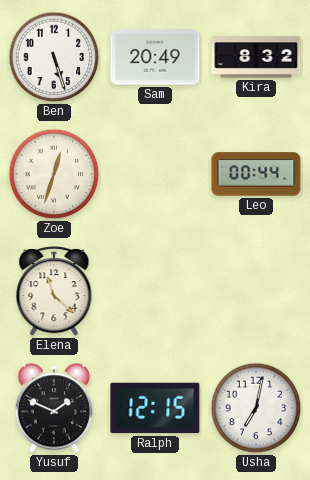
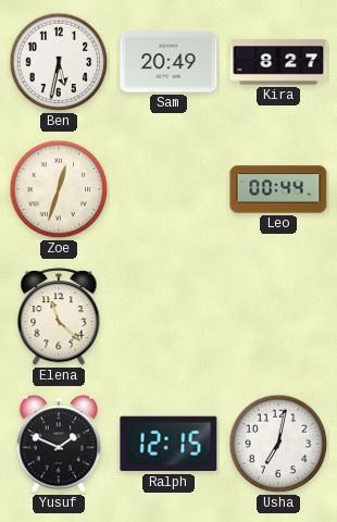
Ben: 5:27 -> 5:32
Kira: 8:32 -> 8:27
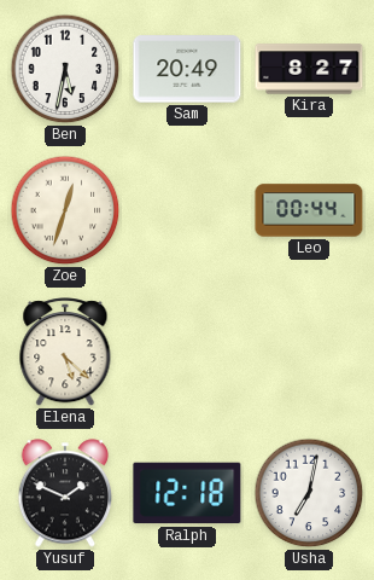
Elena: 11:22 -> 5:22
Ralph: 12:15 -> 12:18
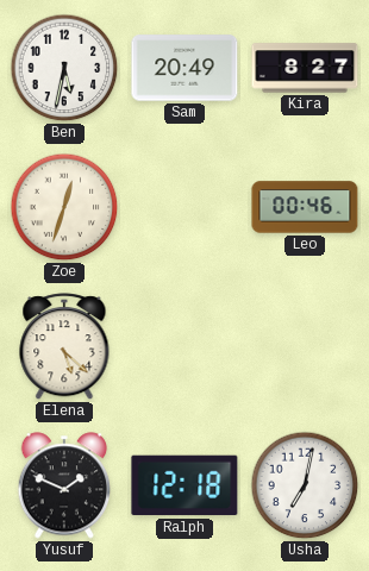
Leo: 00:44 -> 00:46
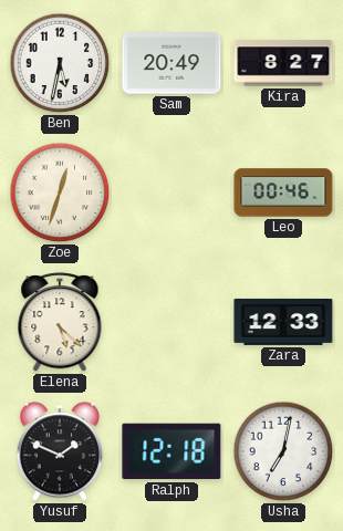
Zara: none -> 12:33
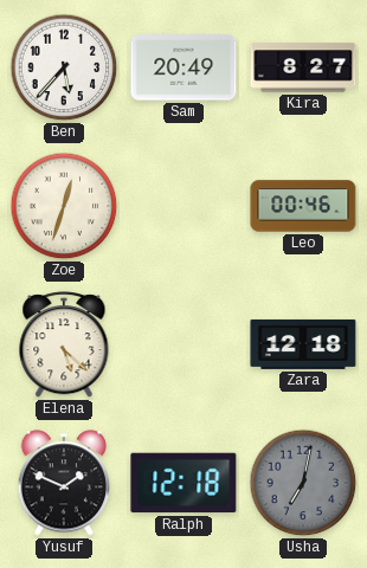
Ben: 5:32 -> 5:37
Zara: 12:33 -> 12:18
Usha dial: white -> grey
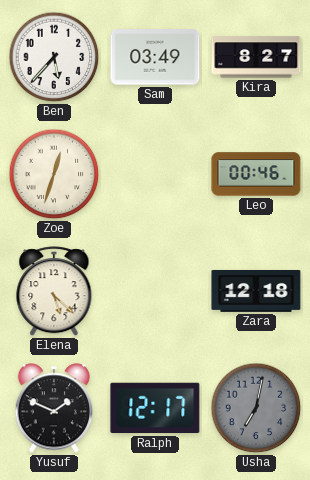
Sam: 20:49 -> 03:49
Ralph: 12:18 -> 12:17
